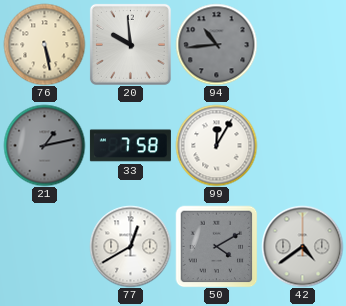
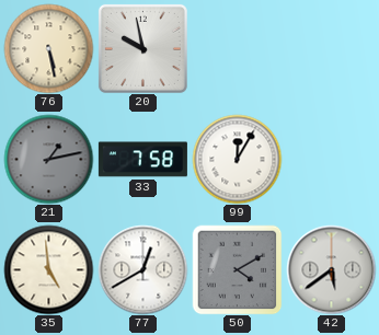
20: 9:59 -> 9:58
94: 10:44 -> none
35: none -> 4:59
42: 4:39 -> 5:39
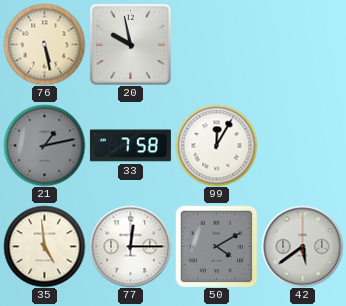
77: 12:40 -> 12:15
